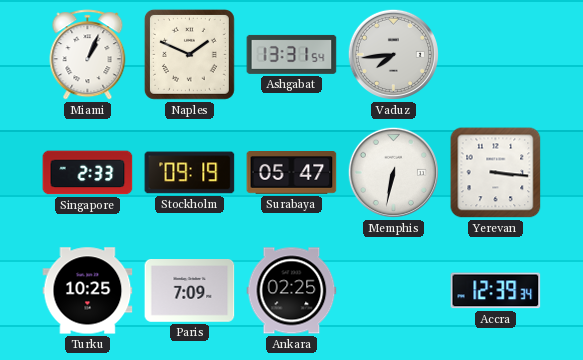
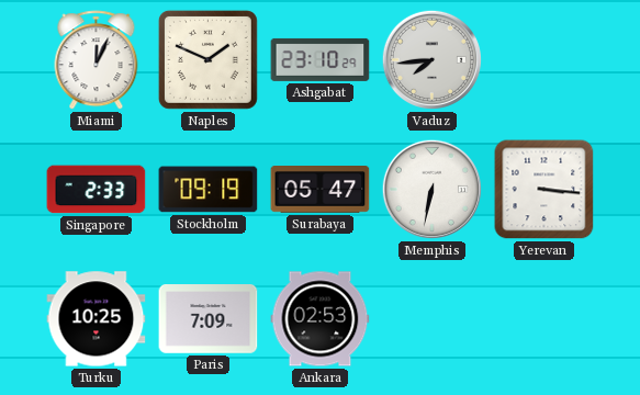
Miami: 1:04 -> 12:04
Ashgabat: 13:31 -> 23:10
Ankara: 02:25 -> 02:53
Accra: 12:39 -> none
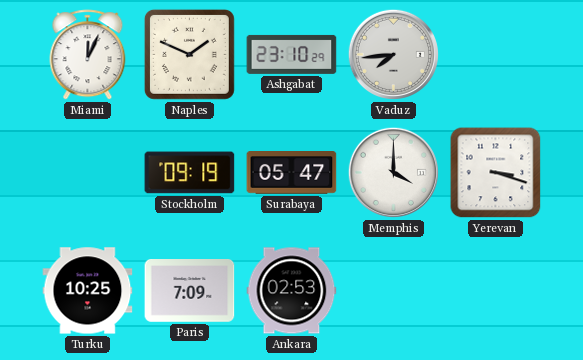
Singapore: 2:33 -> none
Memphis: 6:32 -> 4:00
Yerevan: 3:16 -> 3:18
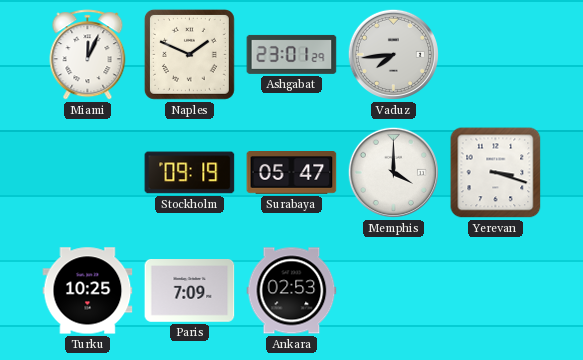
Ashgabat: 23:10 -> 23:01
